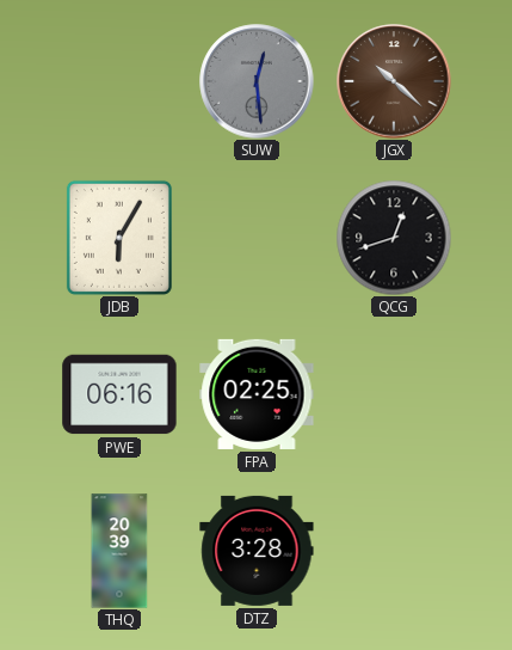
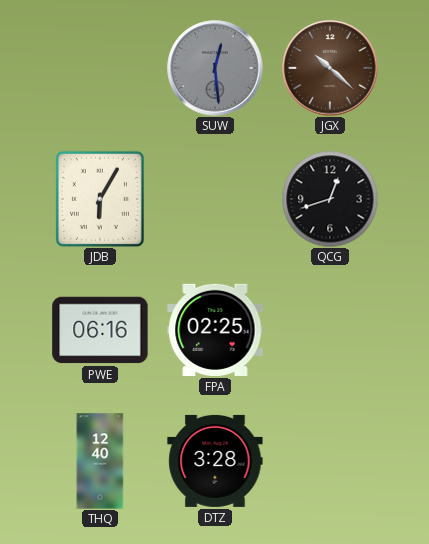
THQ: 20:39 -> 12:40
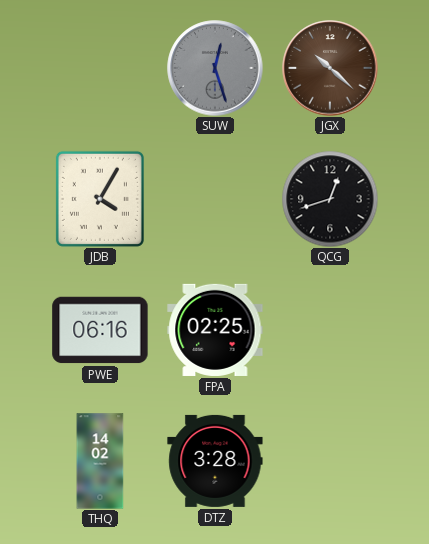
SUW: 12:29 -> 12:27
JDB: 6:05 -> 4:05
THQ: 12:40 -> 14:02
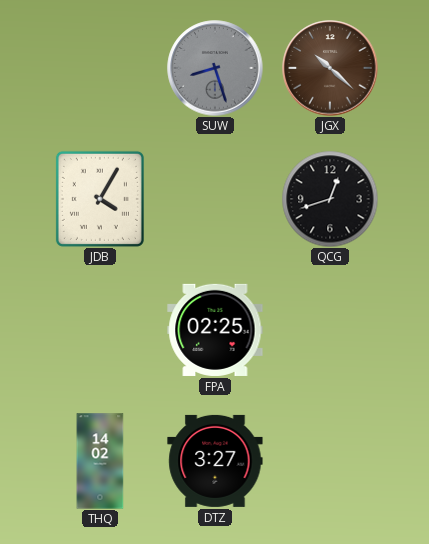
SUW: 12:27 -> 8:27
PWE: 06:16 -> none
DTZ: 3:28 -> 3:27
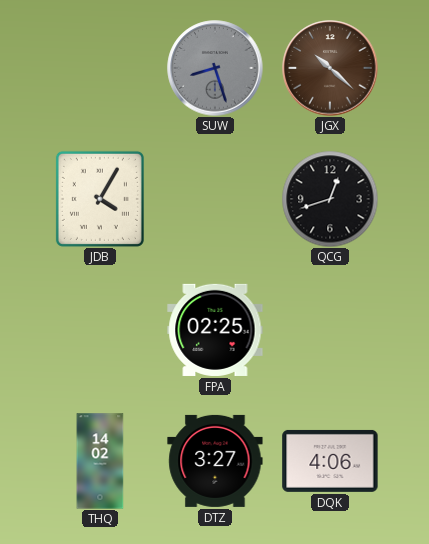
DQK: none -> 4:06
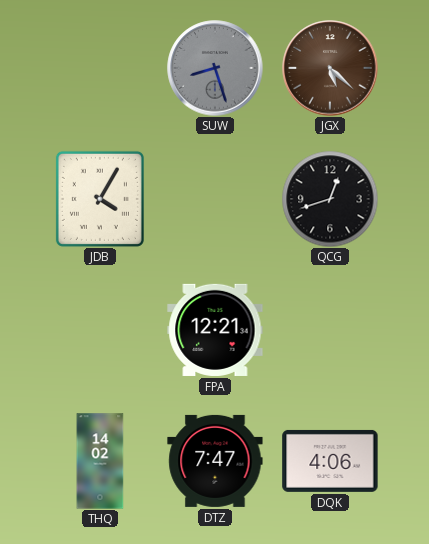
JGX: 10:22 -> 5:22
FPA: 02:25 -> 12:21
DTZ: 3:27 -> 7:47
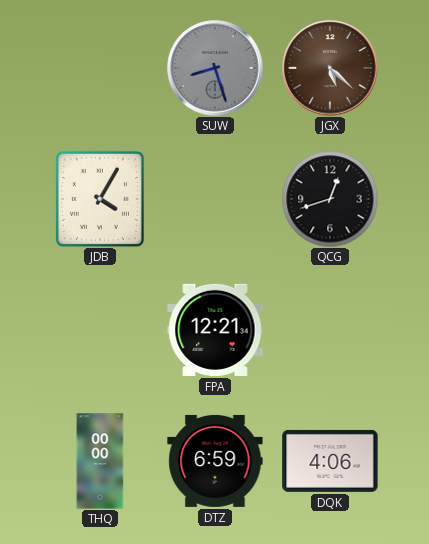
THQ: 14:02 -> 00:00
DTZ: 7:47 -> 6:59
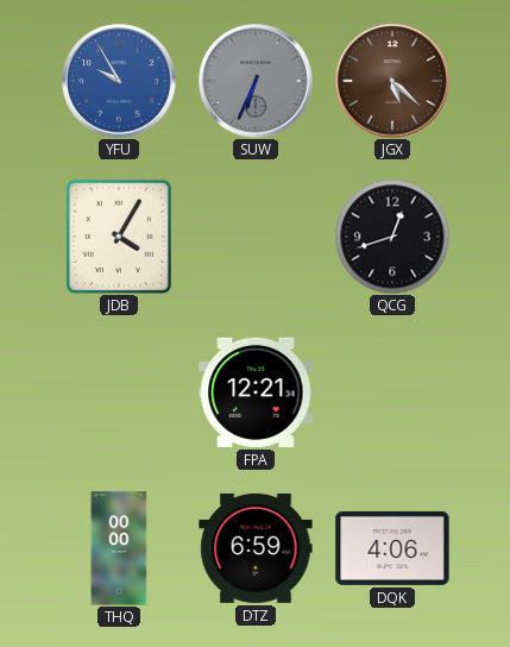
YFU: none -> 9:55
SUW: 8:27 -> 6:34
